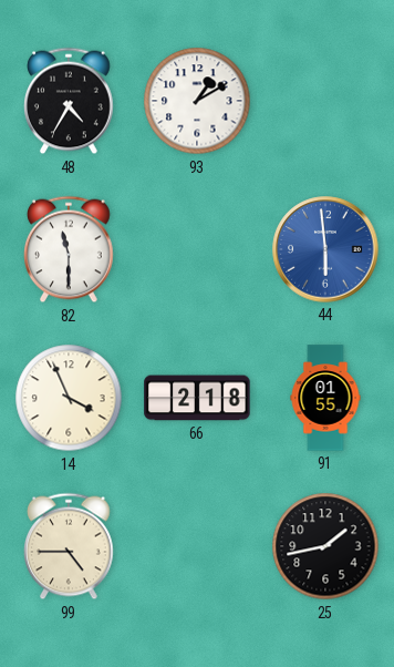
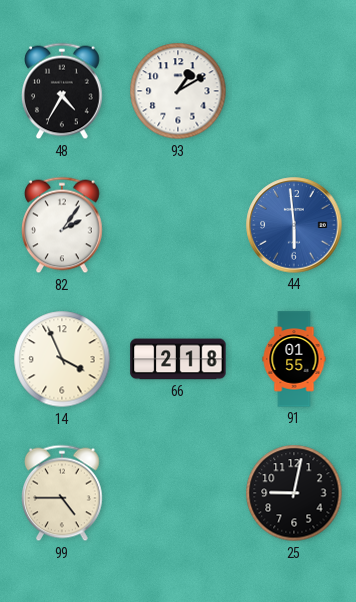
82: 11:30 -> 2:06
25: 1:43 -> 9:02
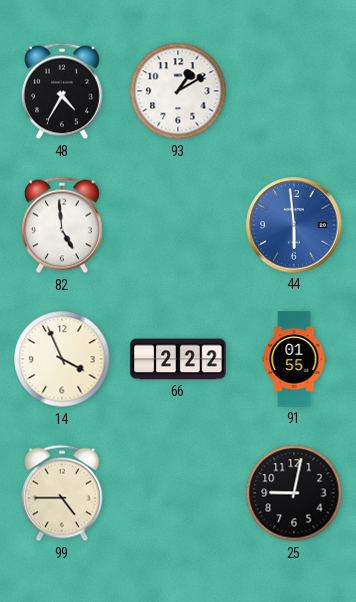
82: 2:06 -> 4:59
66: 2:18 -> 2:22
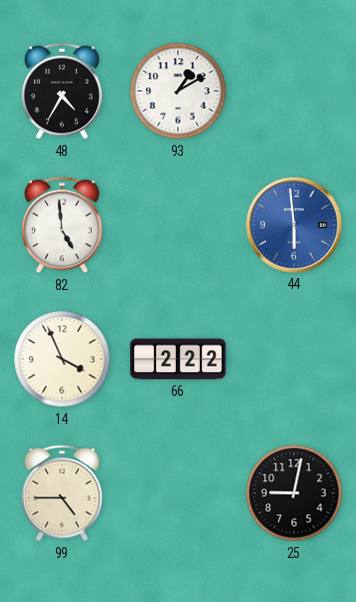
91: 01:55 -> none
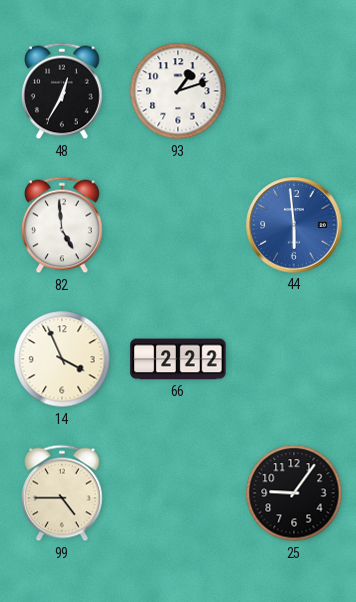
48: 4:35 -> 12:35
93: 1:10 -> 1:12
25: 9:02 -> 9:06
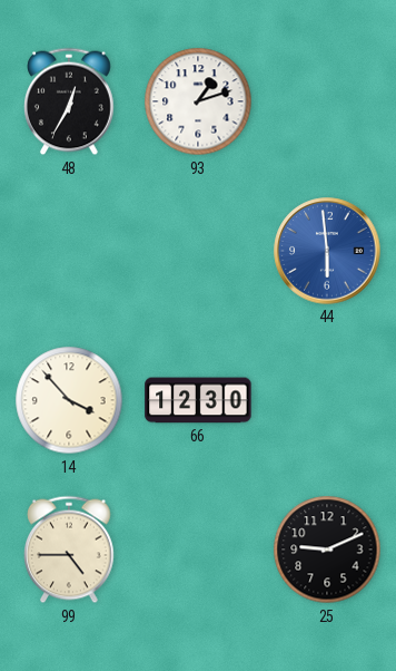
82: 4:59 -> none
14: 3:56 -> 3:53
66: 2:22 -> 12:30
25: 9:06 -> 9:11
